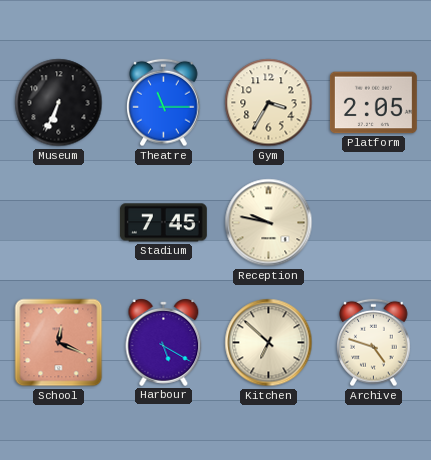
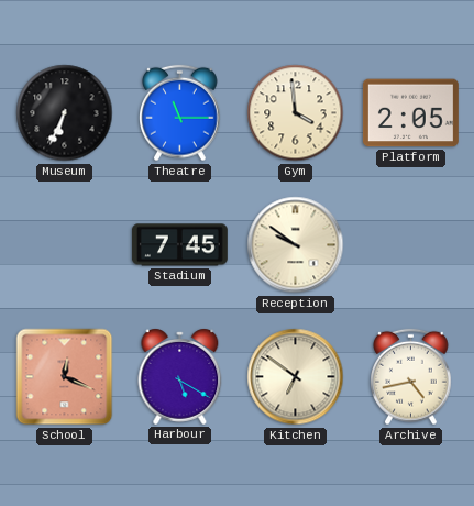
Gym: 3:35 -> 3:59
Reception: 9:47 -> 9:51
Kitchen: 6:52 -> 6:51
Archive: 4:48 -> 4:43
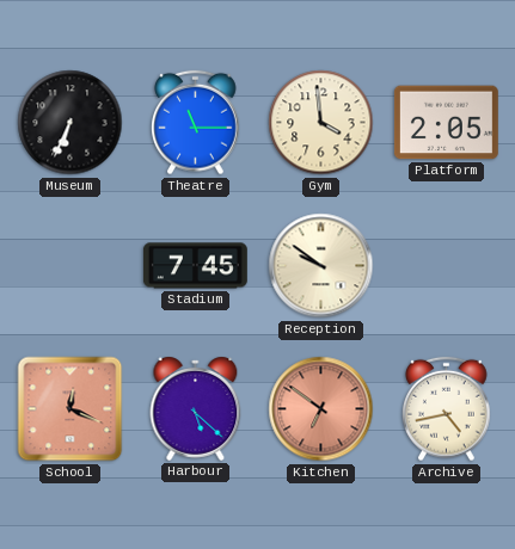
Harbour: 5:20 -> 5:22
Kitchen dial: cream -> salmon
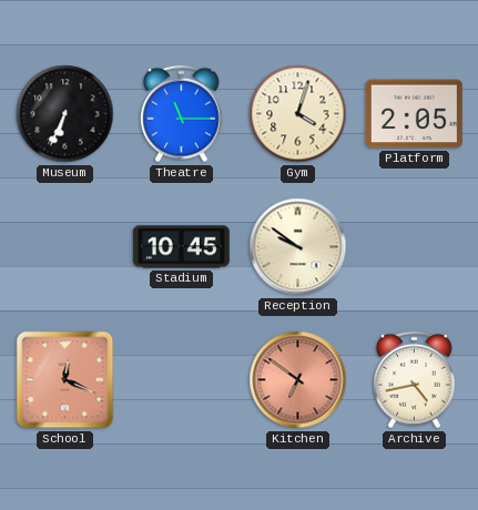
Gym: 3:59 -> 4:03
Stadium: 7:45 -> 10:45
Harbour: 5:22 -> none
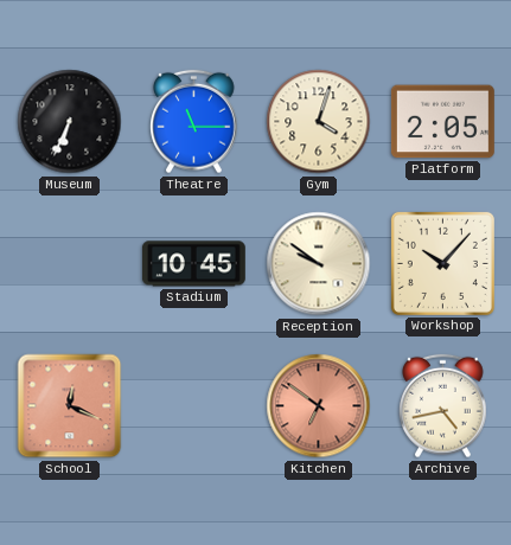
Workshop: none -> 10:07
